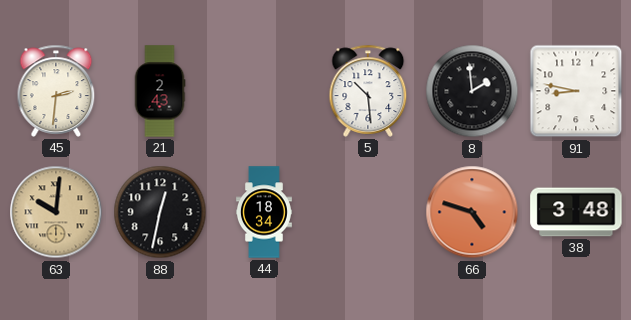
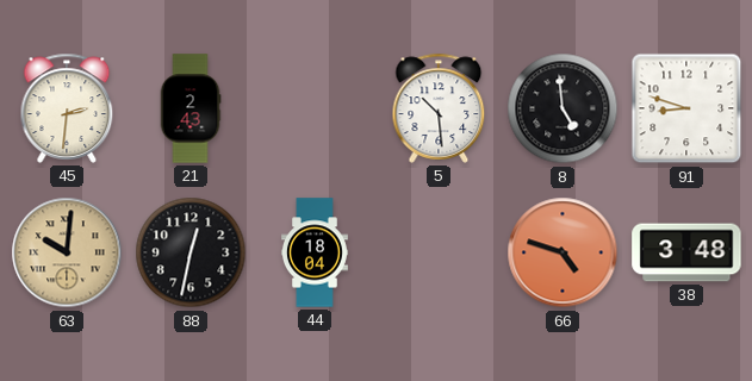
8: 1:59 -> 4:59
91: 8:47 -> 8:48
44: 18:34 -> 18:04
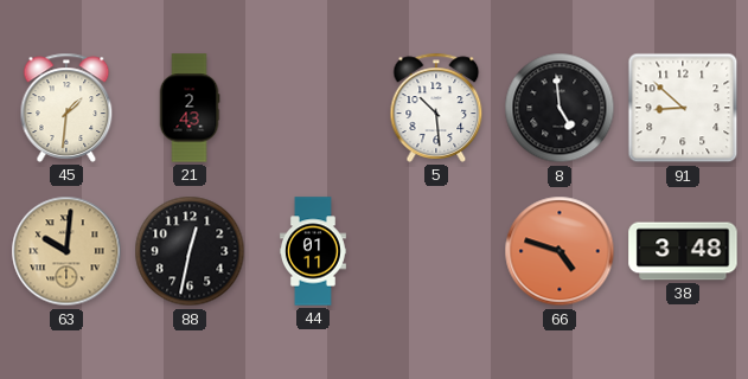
45: 2:31 -> 1:31
91: 8:48 -> 8:52
44: 18:04 -> 01:11
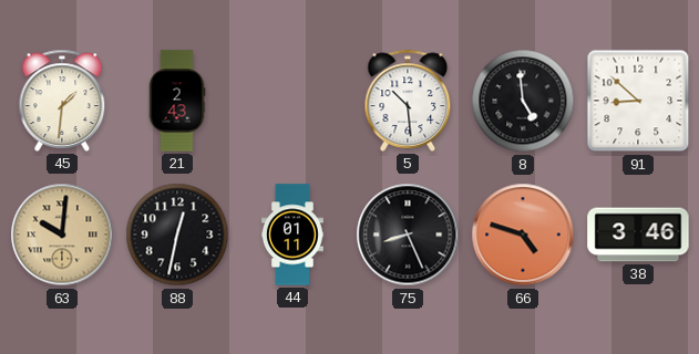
75: none -> 8:26
38: 3:48 -> 3:46
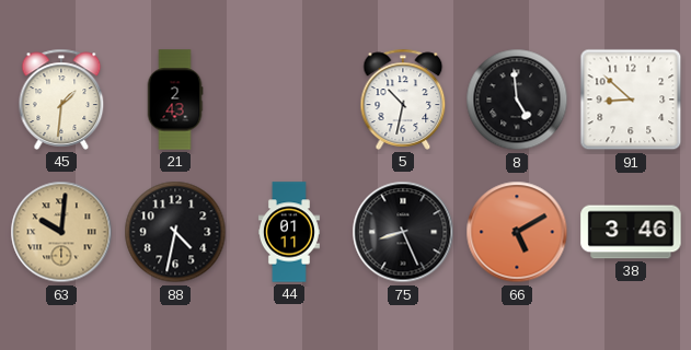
5: 10:29 -> 10:32
88: 12:32 -> 4:32
66: 4:48 -> 5:10
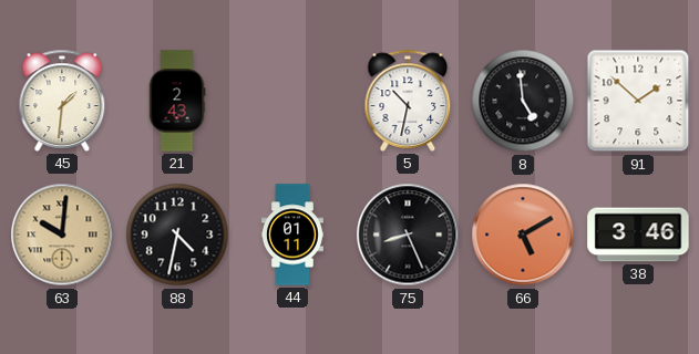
91: 8:52 -> 1:52
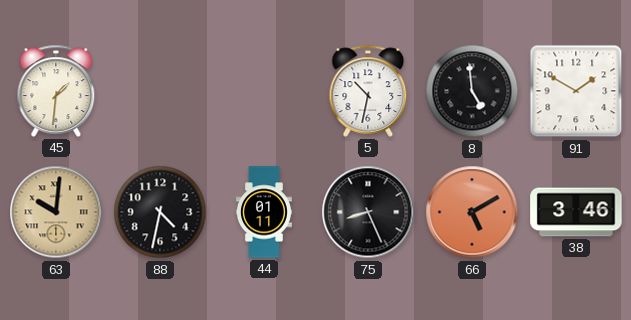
21: 2:43 -> none
91: 1:52 -> 1:50
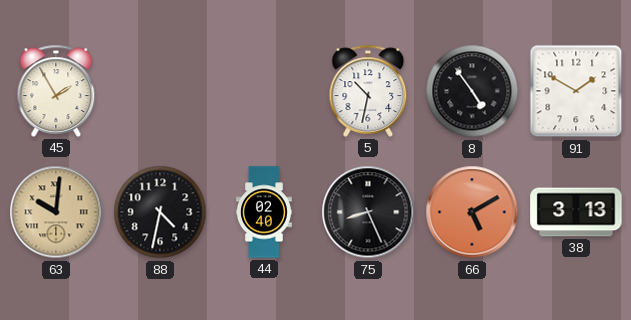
45: 1:31 -> 1:55
8: 4:59 -> 4:54
44: 01:11 -> 02:40
38: 3:46 -> 3:13
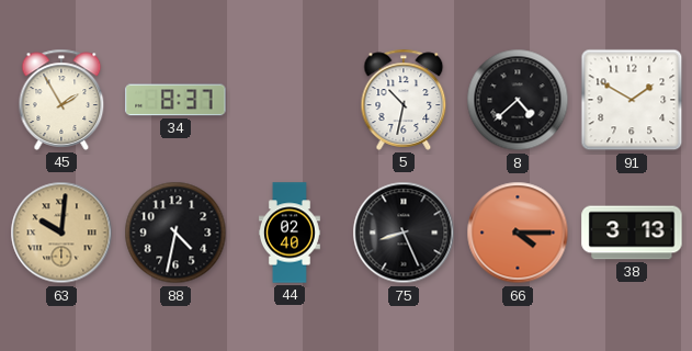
34: none -> 8:37
8: 4:54 -> 4:38
66: 5:10 -> 4:15
